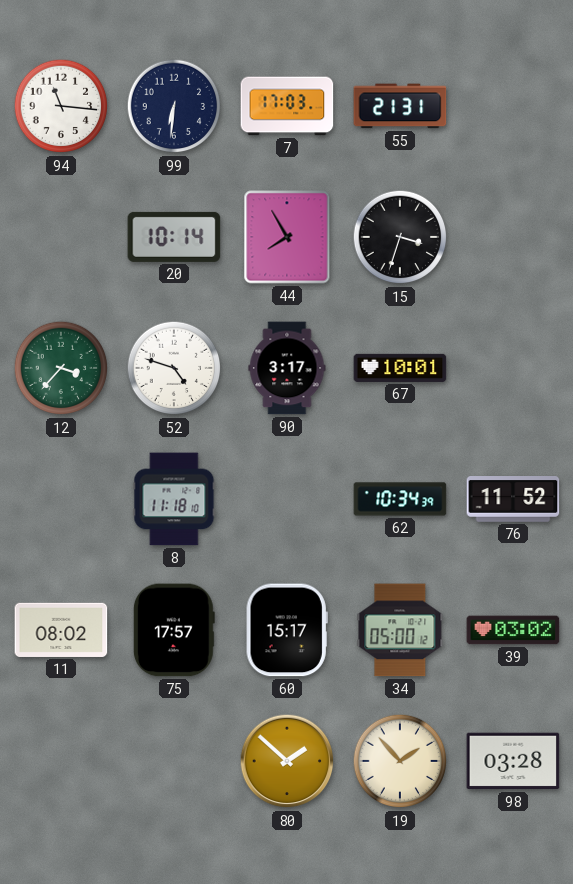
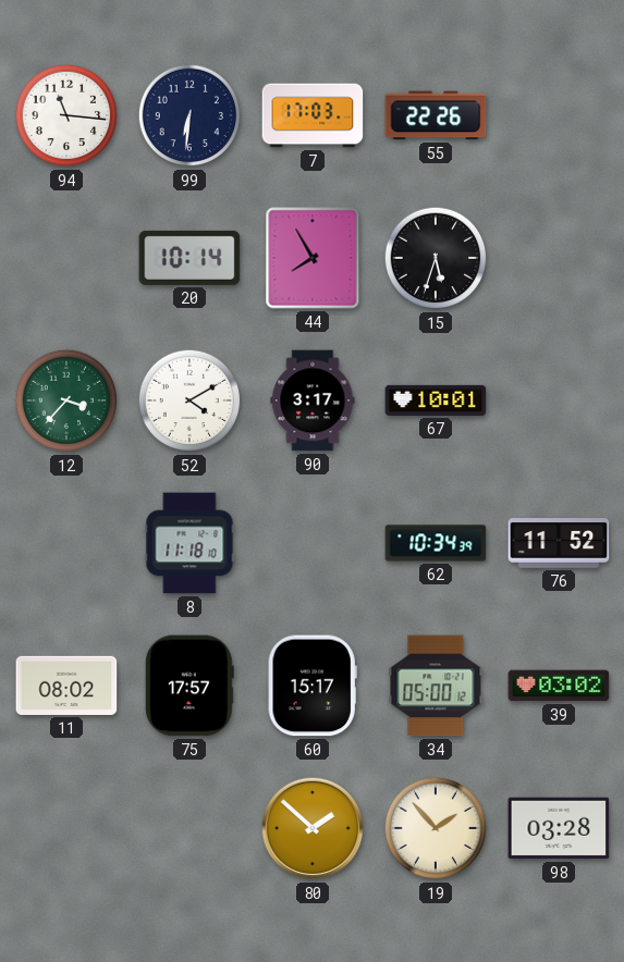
55: 21:31 -> 22:26
15: 3:33 -> 5:33
52: 4:48 -> 4:10
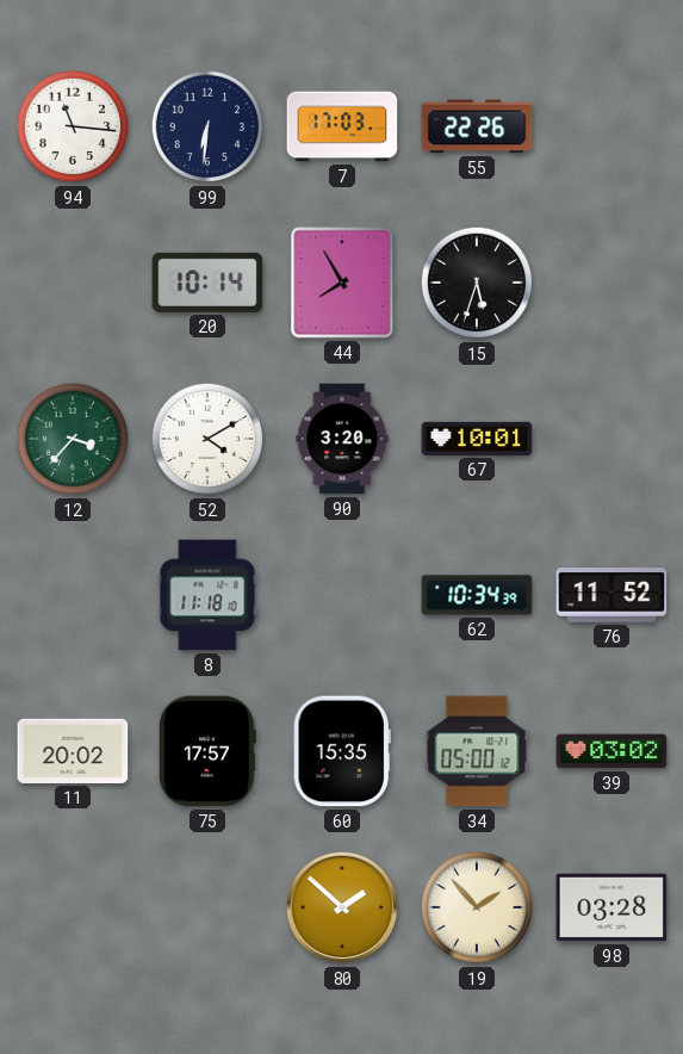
90: 3:17 -> 3:20
11: 08:02 -> 20:02
60: 15:17 -> 15:35
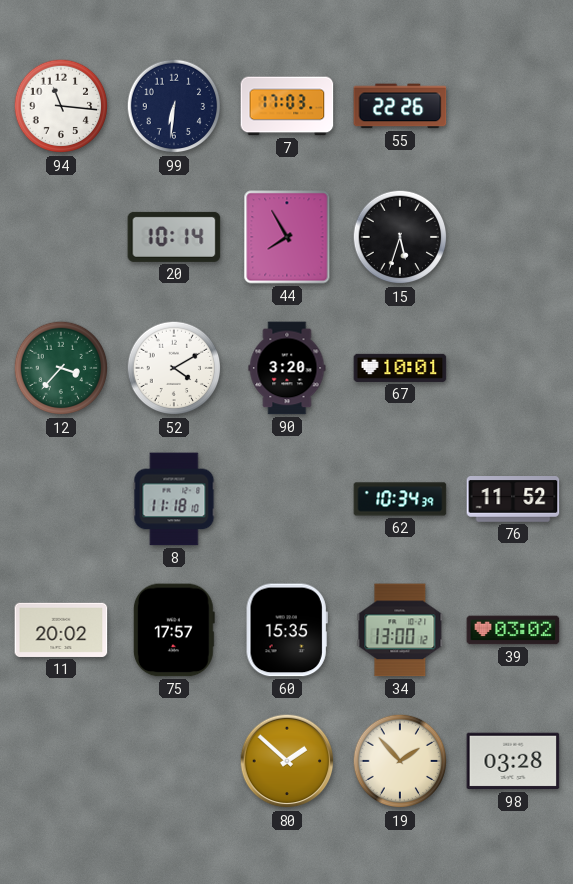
34: 05:00 -> 13:00
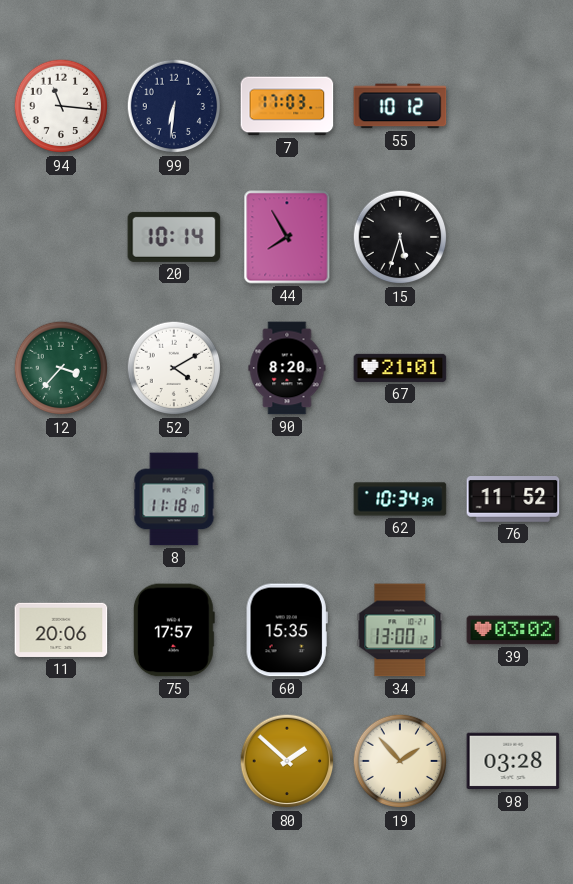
55: 22:26 -> 10:12
90: 3:20 -> 8:20
67: 10:01 -> 21:01
11: 20:02 -> 20:06
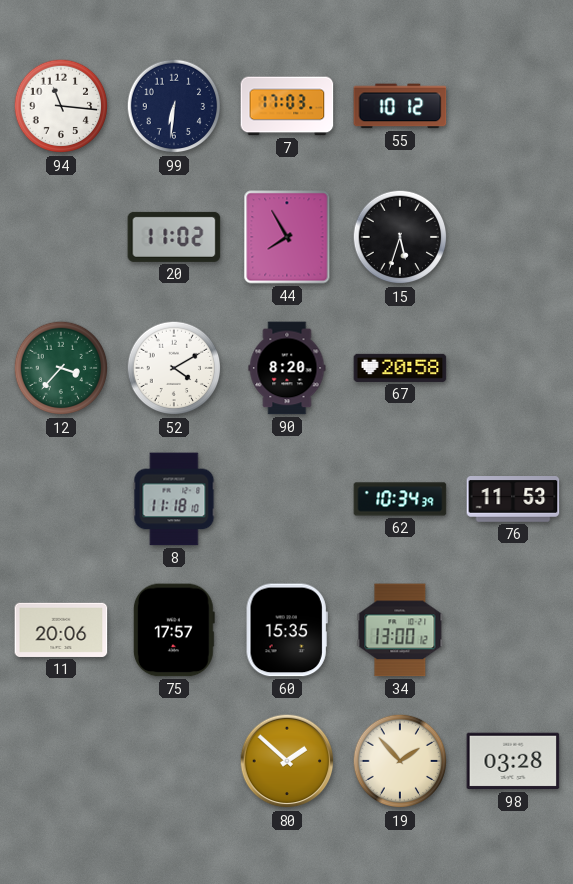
20: 10:14 -> 11:02
67: 21:01 -> 20:58
76: 11:52 -> 11:53
39: 03:02 -> none
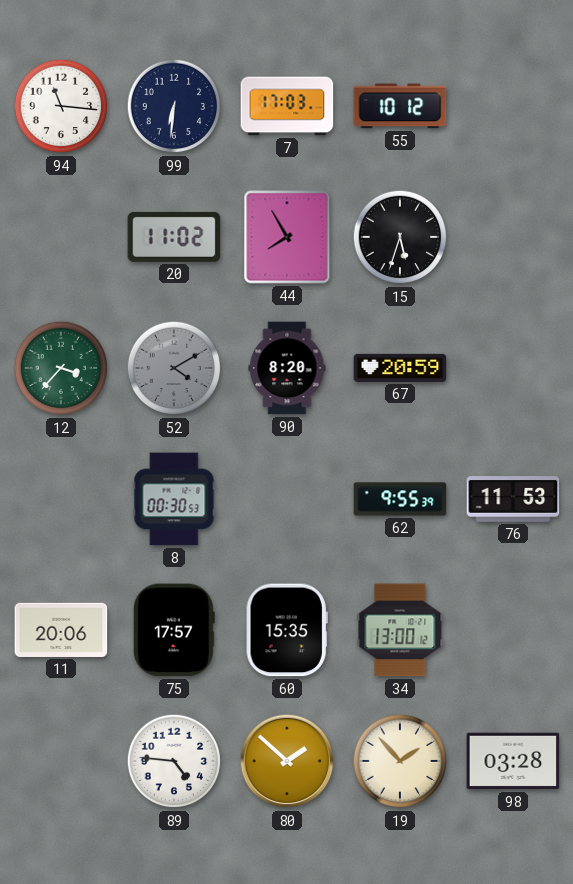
52 dial: white -> grey
67: 20:58 -> 20:59
8: 11:18 -> 00:30
62: 10:34 -> 9:55
89: none -> 4:46
